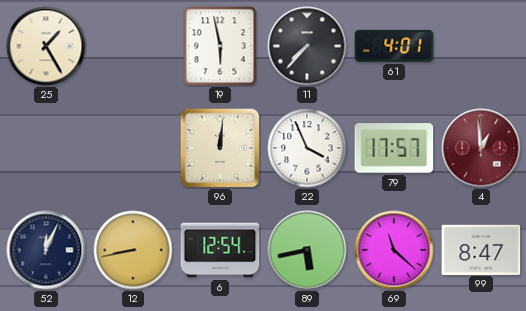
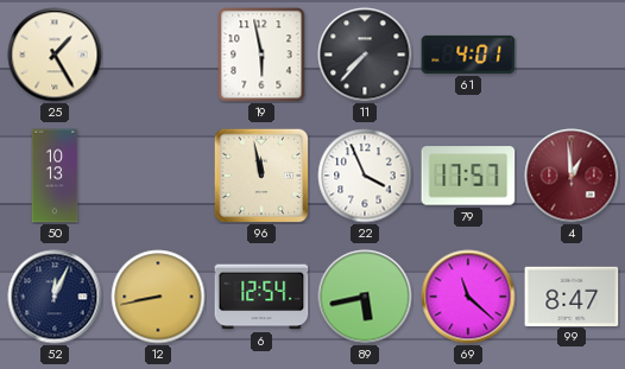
50: none -> 10:13
96: 12:01 -> 11:58
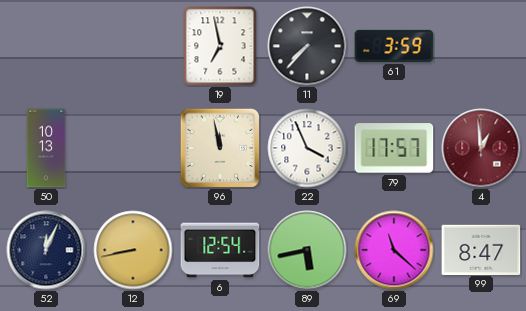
25: 1:25 -> none
19: 5:58 -> 6:58
61: 4:01 -> 3:59
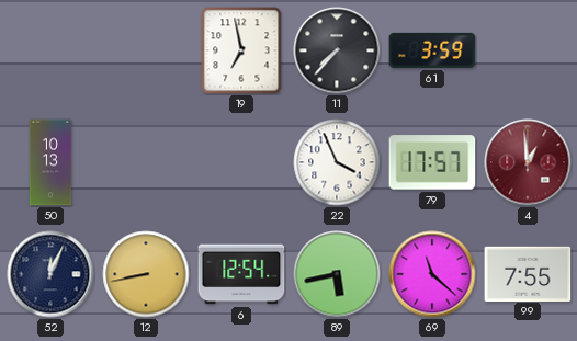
96: 11:58 -> none
99: 8:47 -> 7:55
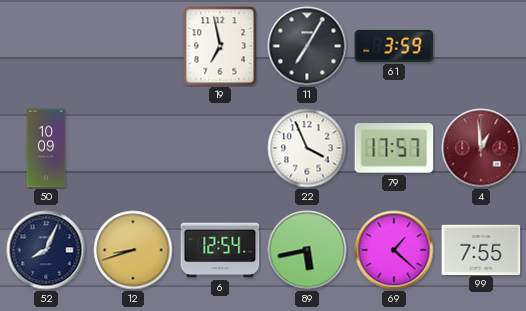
11: 7:37 -> 7:05
50: 10:13 -> 10:09
52: 12:04 -> 8:04
12: 8:43 -> 8:42
69: 11:22 -> 1:22
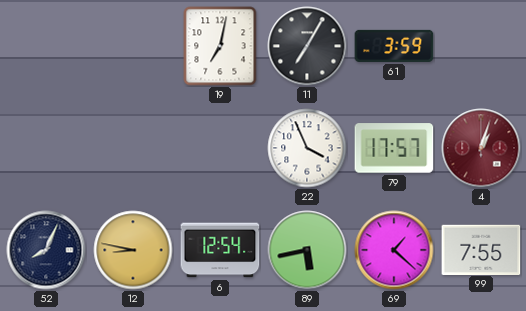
19: 6:58 -> 7:02
50: 10:09 -> none
4: 12:59 -> 1:03
12: 8:42 -> 8:47
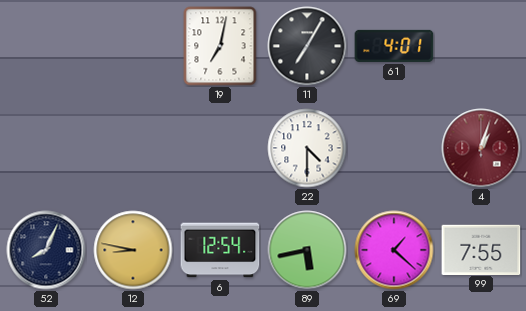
61: 3:59 -> 4:01
22: 3:56 -> 4:30
79: 17:57 -> none
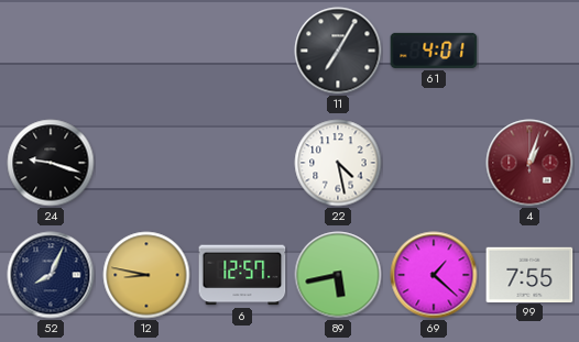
19: 7:02 -> none
24: none -> 9:18
22: 4:30 -> 4:28
6: 12:54 -> 12:57
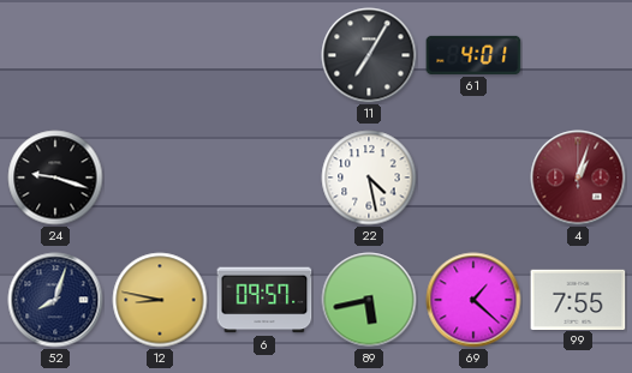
52: 8:04 -> 8:03
6: 12:57 -> 09:57
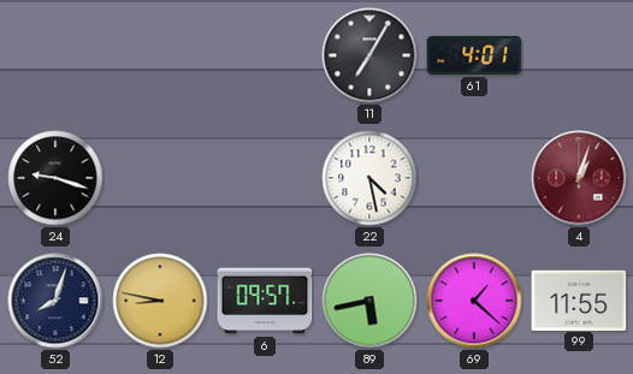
99: 7:55 -> 11:55
